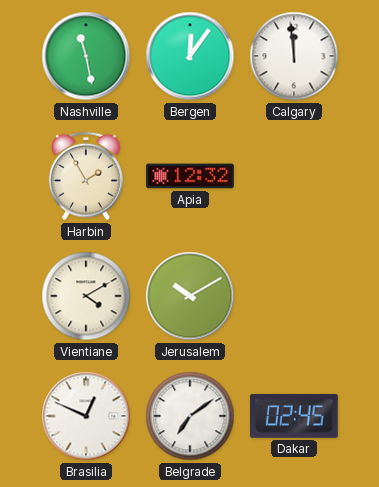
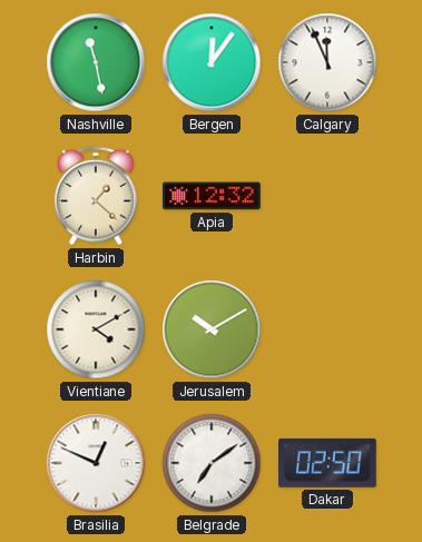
Calgary: 11:59 -> 11:56
Harbin: 1:55 -> 1:22
Dakar: 02:45 -> 02:50
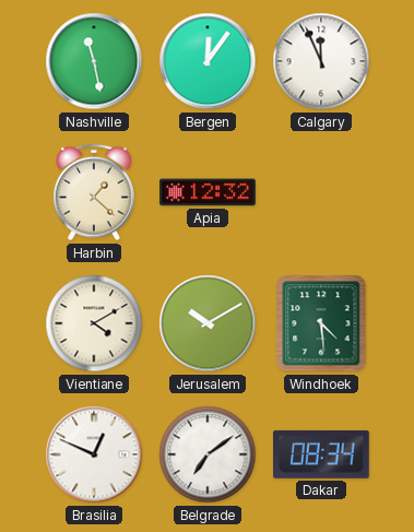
Windhoek: none -> 4:29
Dakar: 02:50 -> 08:34
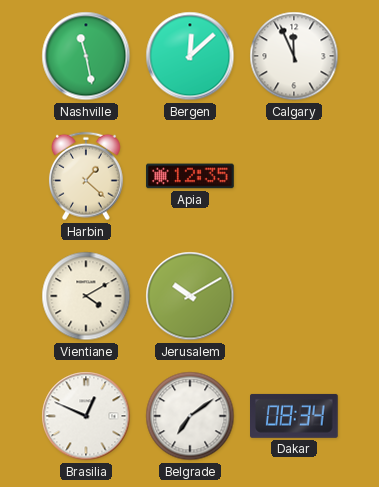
Bergen: 12:06 -> 12:08
Apia: 12:32 -> 12:35
Windhoek: 4:29 -> none
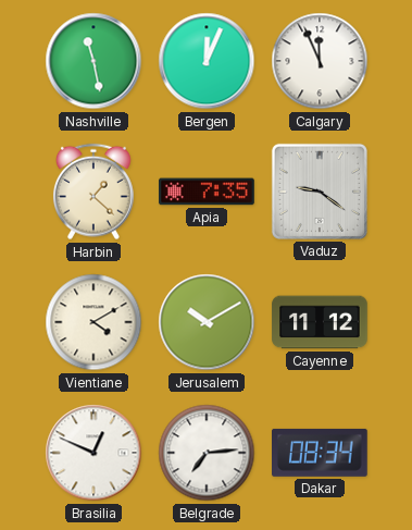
Bergen: 12:08 -> 12:04
Apia: 12:35 -> 7:35
Vaduz: none -> 9:21
Cayenne: none -> 11:12
Belgrade: 7:09 -> 7:14
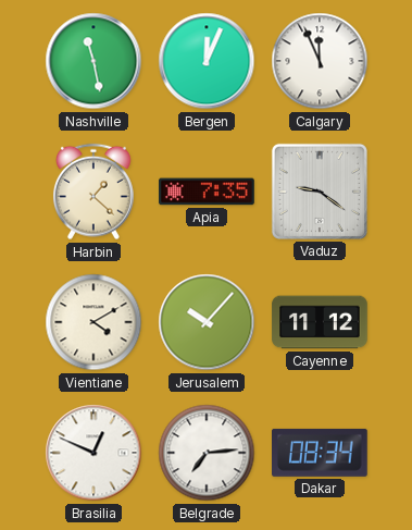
Jerusalem: 10:10 -> 10:07
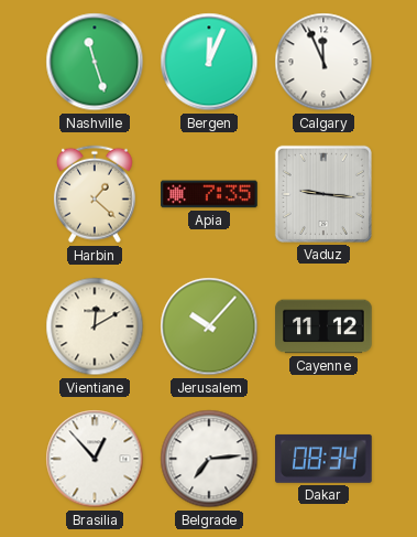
Nashville: 11:28 -> 11:27
Vaduz: 9:21 -> 9:16
Vientiane: 4:10 -> 12:10
Brasilia: 12:49 -> 12:53
